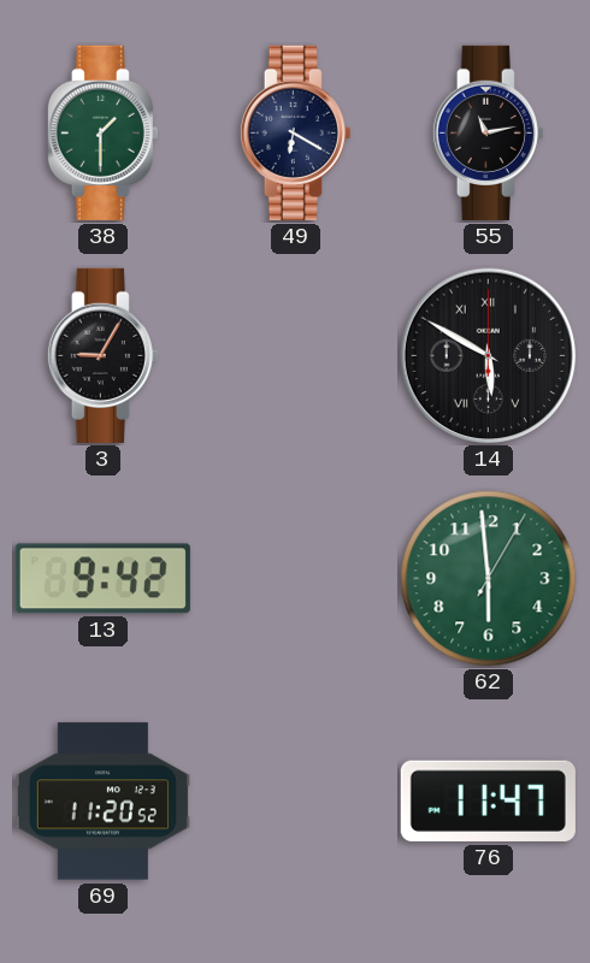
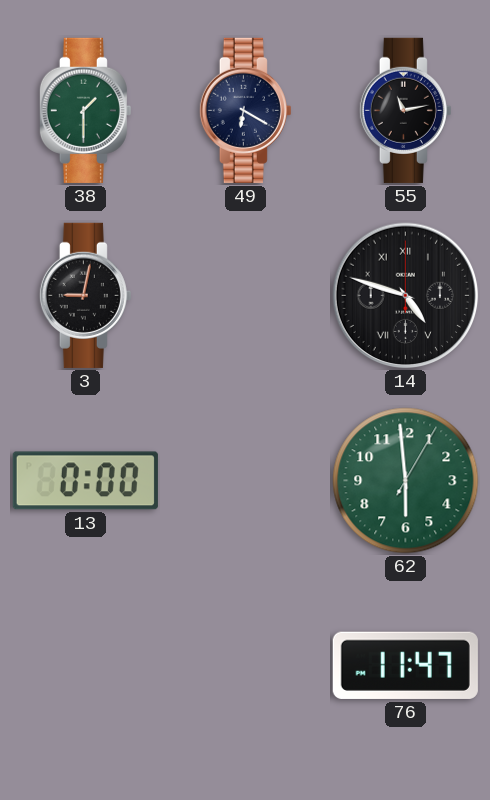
3: 9:05 -> 9:02
14: 5:50 -> 4:48
13: 9:42 -> 0:00
69: 11:20 -> none
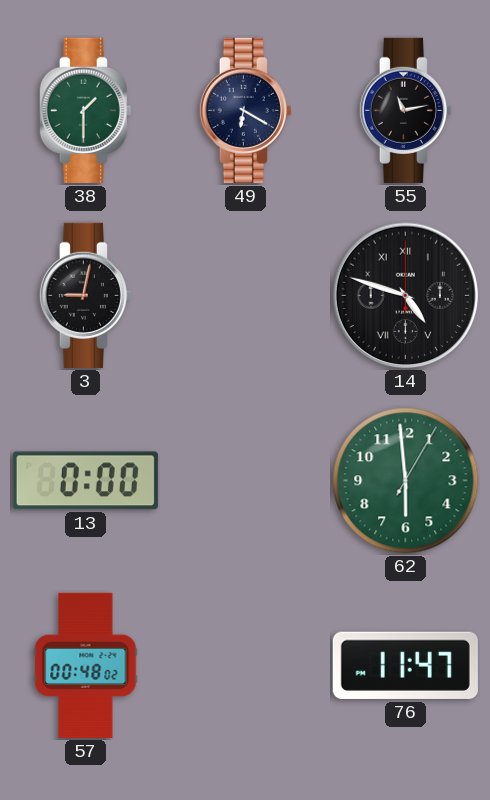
57: none -> 00:48
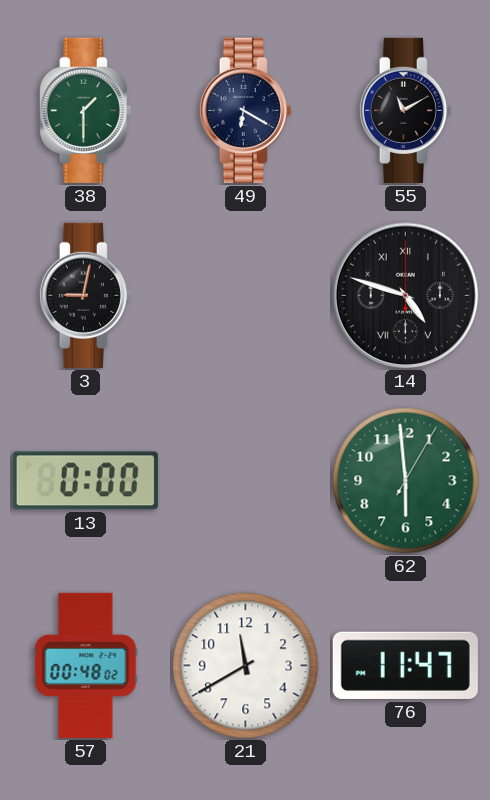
55: 11:13 -> 11:10
21: none -> 11:40
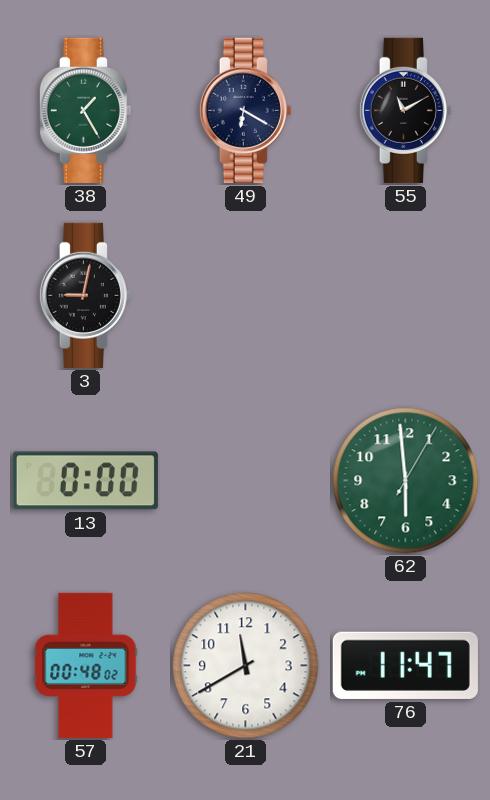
38: 1:30 -> 1:25
14: 4:48 -> none
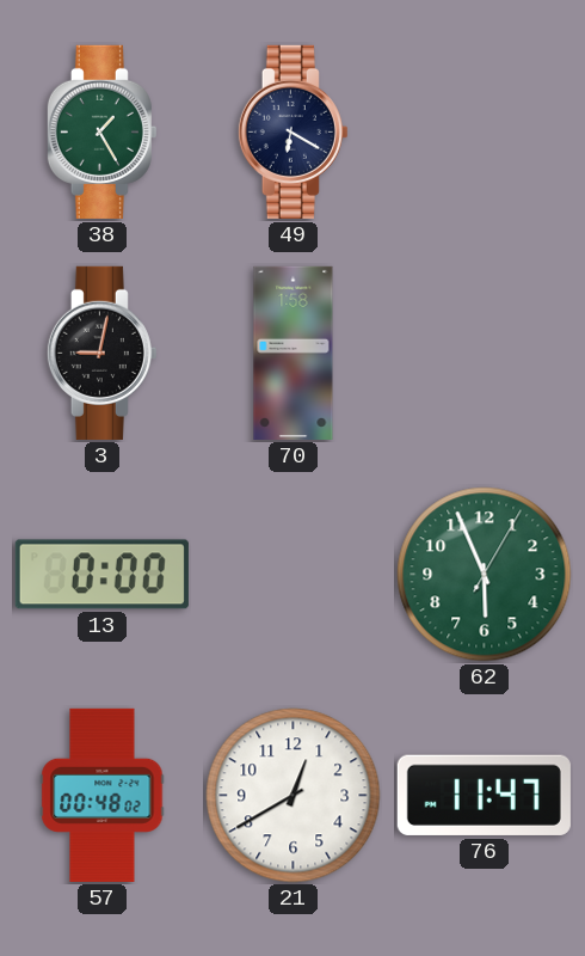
55: 11:10 -> none
70: none -> 1:58
62: 5:59 -> 5:56
21: 11:40 -> 12:40
